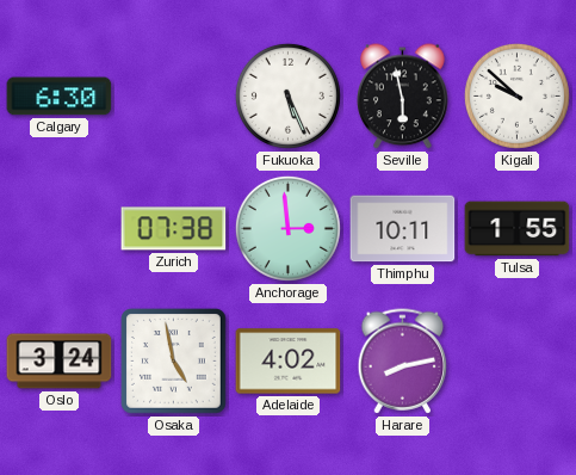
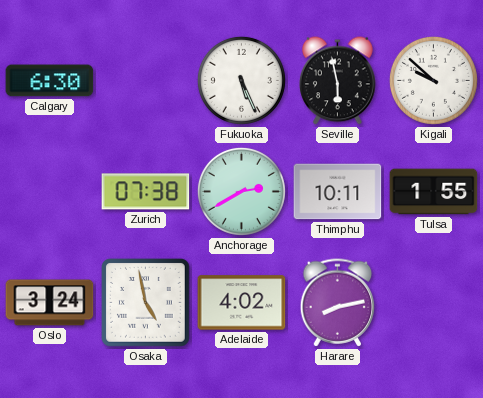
Anchorage: 2:59 -> 2:40
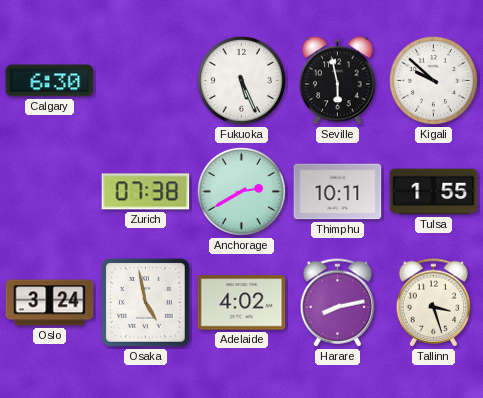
Tallinn: none -> 3:27
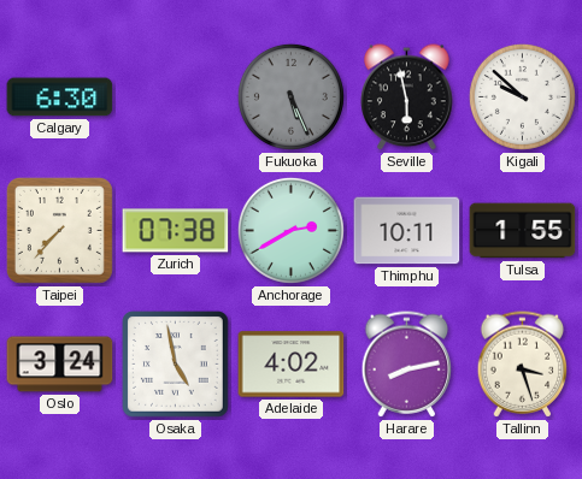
Fukuoka dial: white -> grey
Taipei: none -> 7:37
